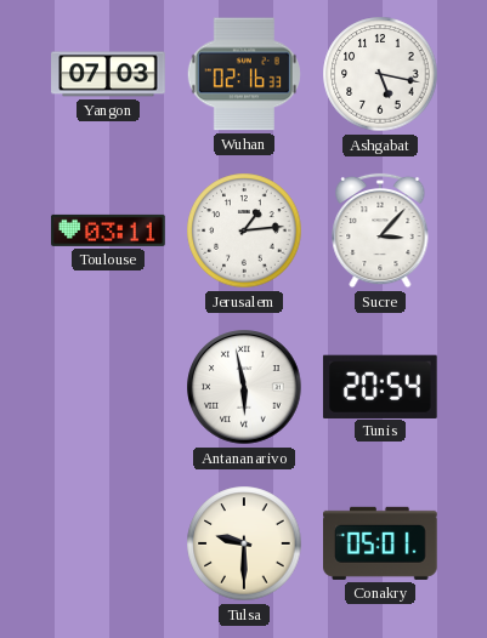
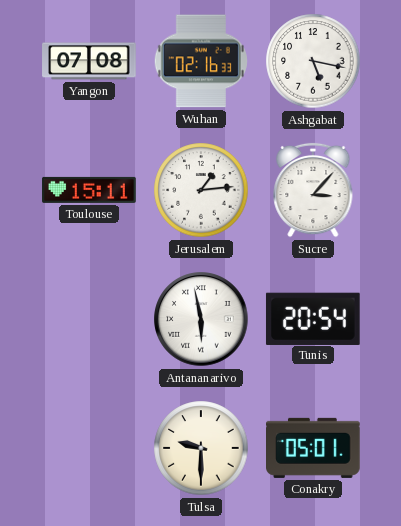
Yangon: 07:03 -> 07:08
Toulouse: 03:11 -> 15:11
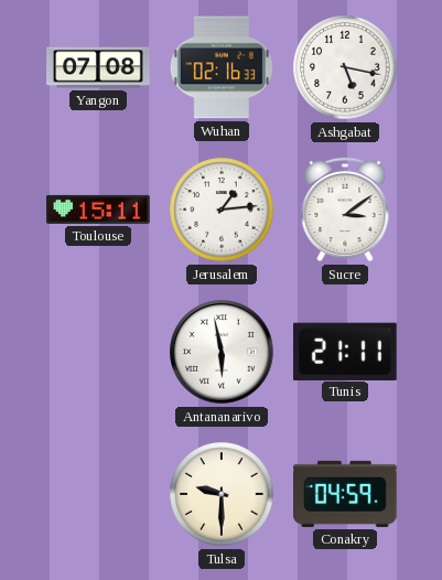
Sucre: 3:07 -> 3:09
Tunis: 20:54 -> 21:11
Conakry: 05:01 -> 04:59
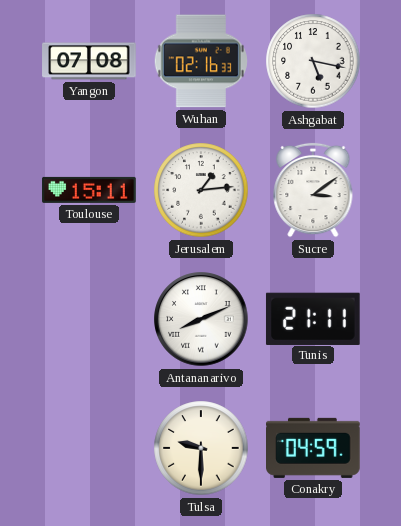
Antananarivo: 5:58 -> 8:11
